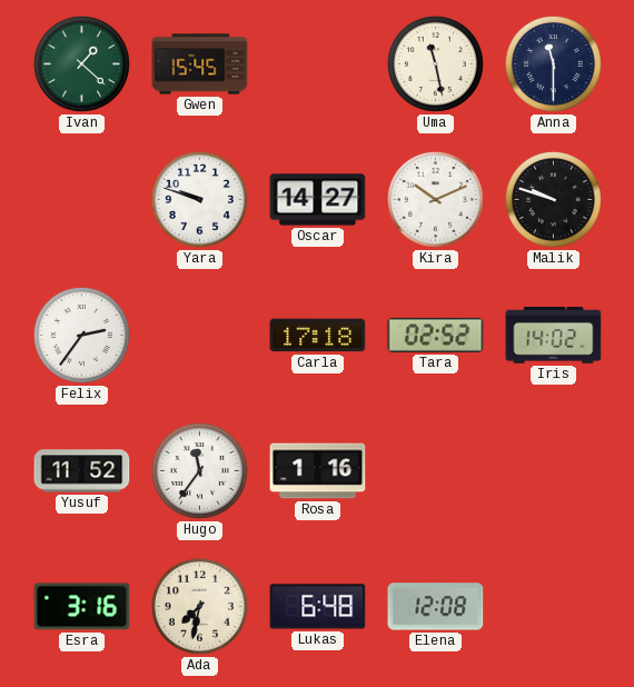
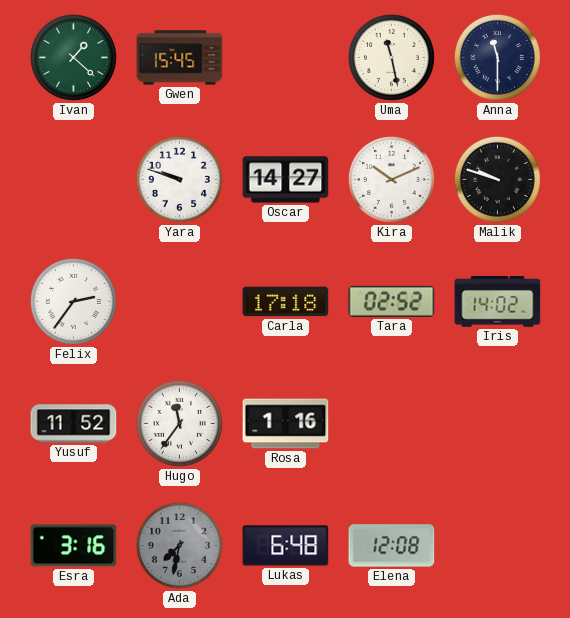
Ada dial: cream -> grey
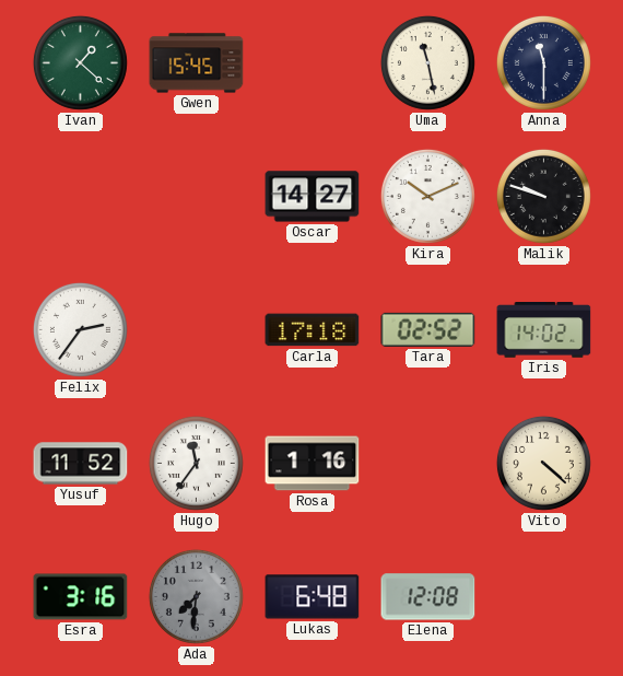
Yara: 9:48 -> none
Vito: none -> 4:22
Ada: 7:32 -> 7:31
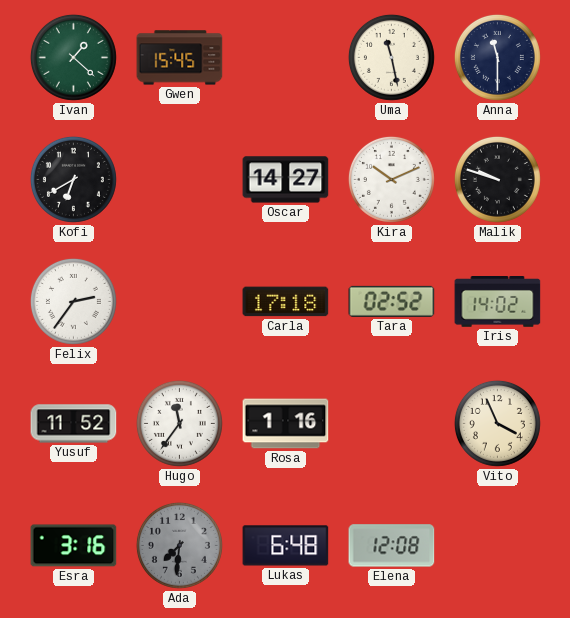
Kofi: none -> 6:40
Vito: 4:22 -> 3:56
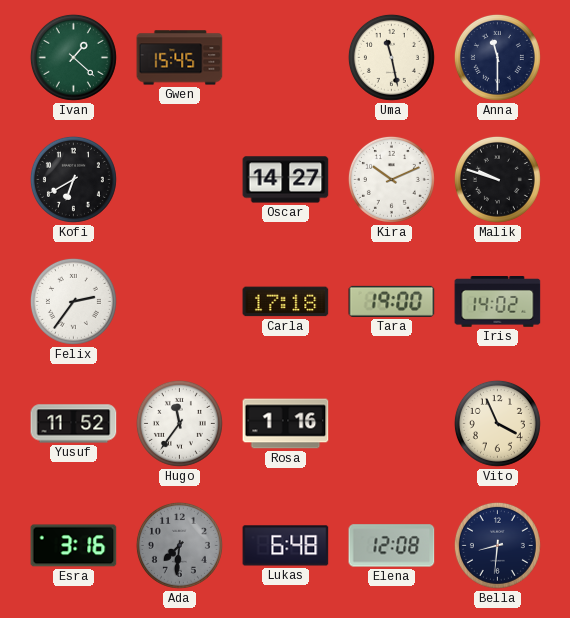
Tara: 02:52 -> 19:00
Bella: none -> 8:31
